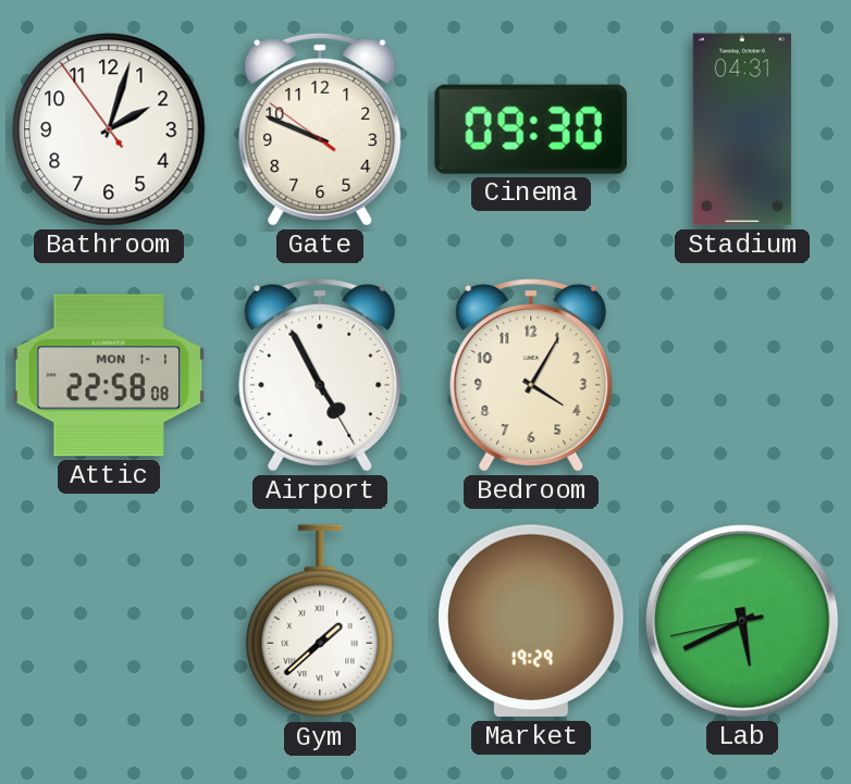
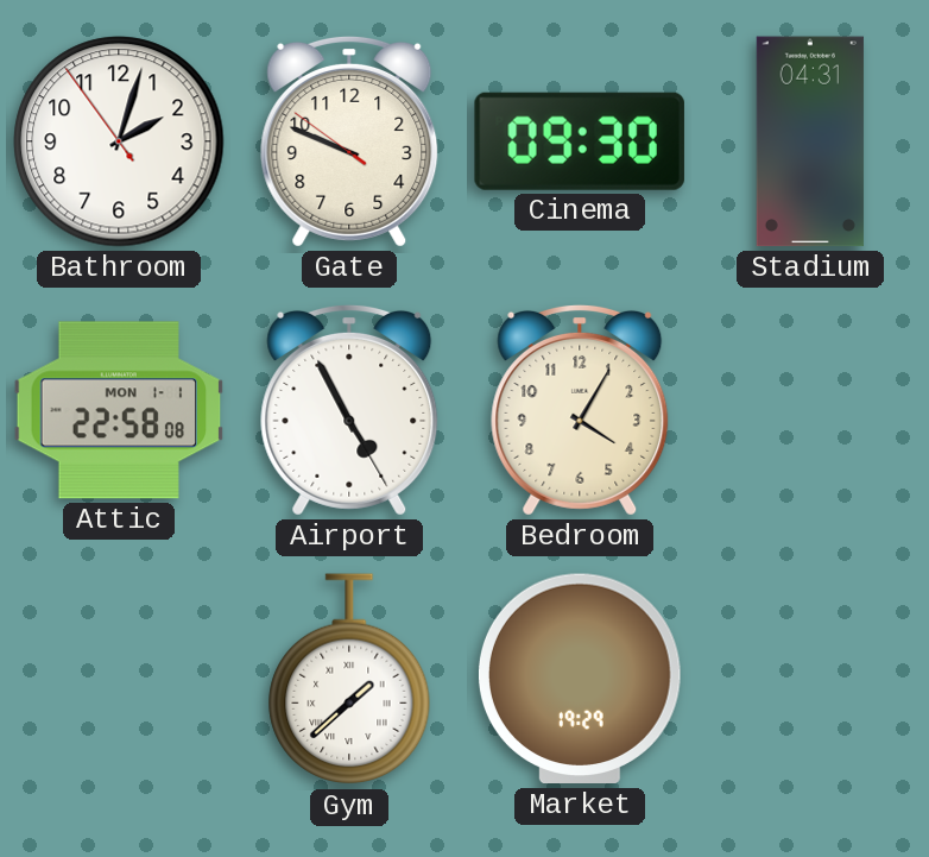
Lab: 5:40 -> none
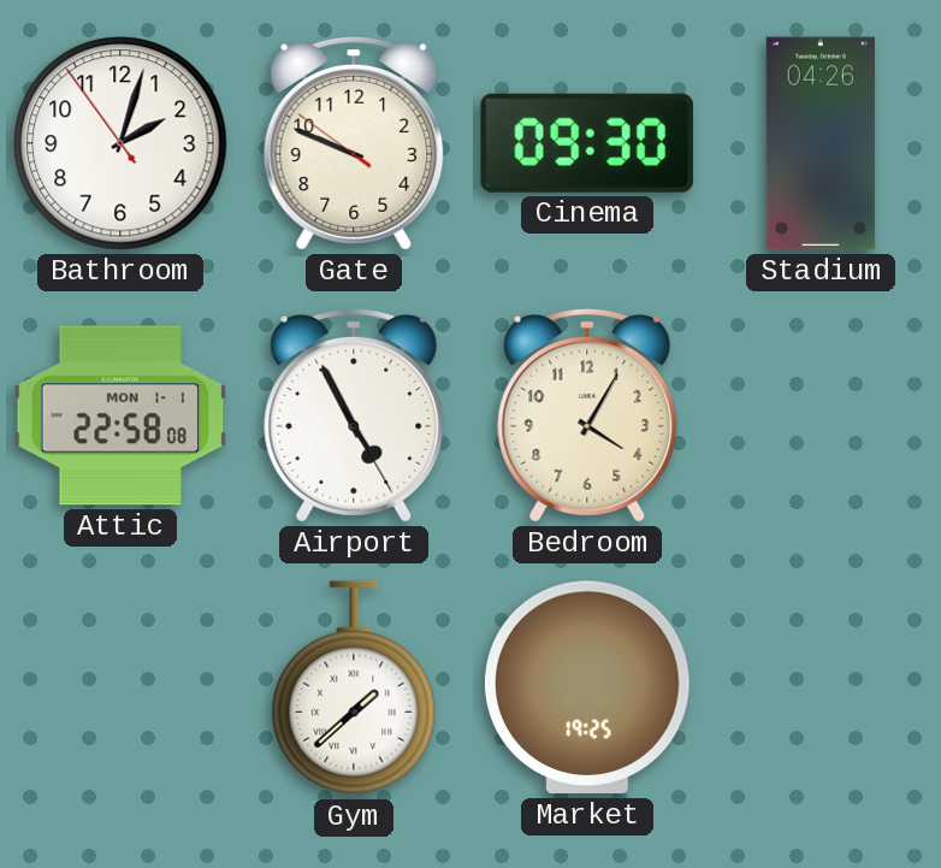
Stadium: 04:31 -> 04:26
Market: 19:29 -> 19:25
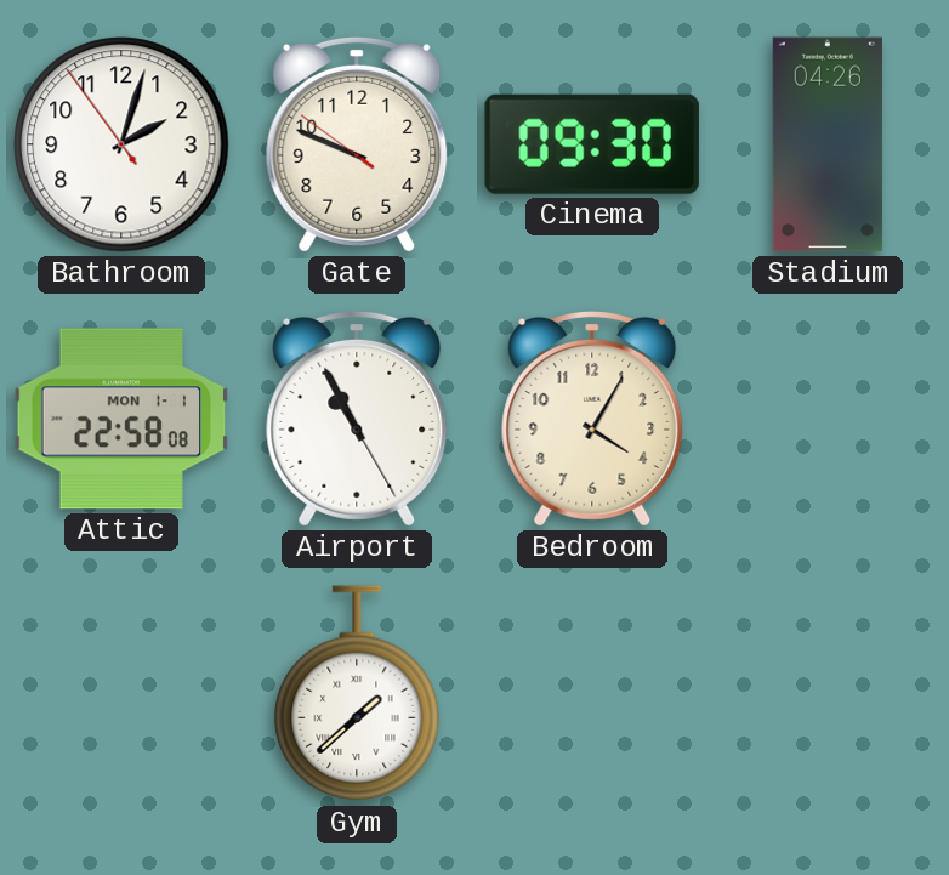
Airport: 4:55 -> 10:55
Market: 19:25 -> none
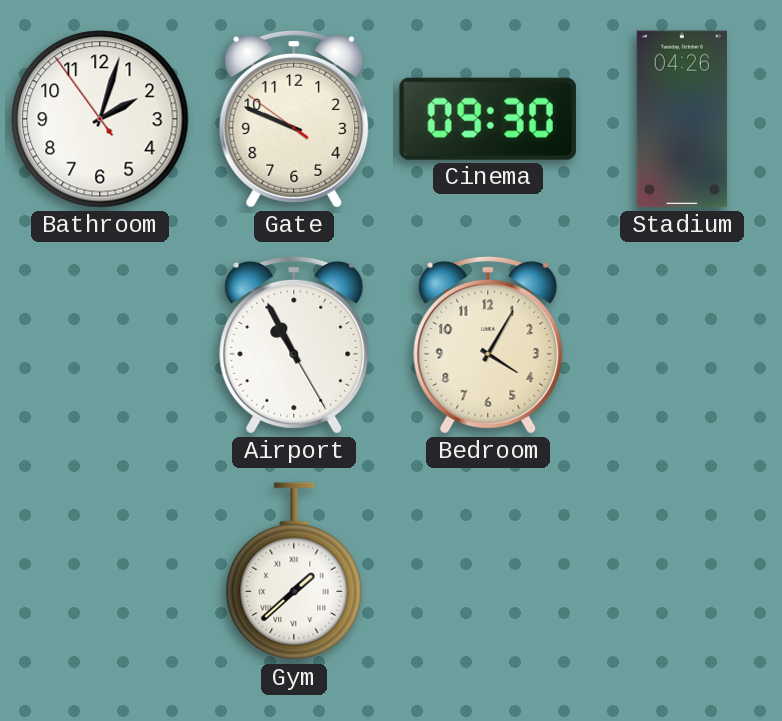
Attic: 22:58 -> none
